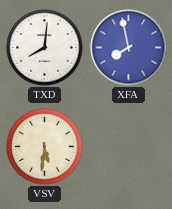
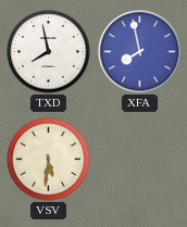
TXD: 8:01 -> 7:58
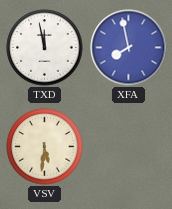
TXD: 7:58 -> 11:58
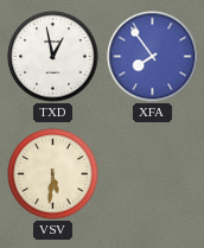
TXD: 11:58 -> 12:58
XFA: 7:58 -> 7:54
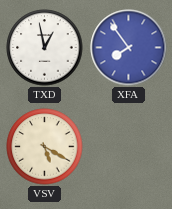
VSV: 5:31 -> 5:20
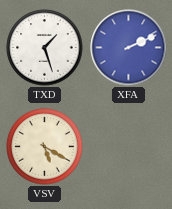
TXD: 12:58 -> 1:27
XFA: 7:54 -> 2:11
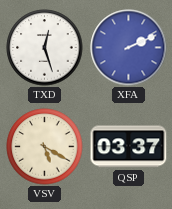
TXD: 1:27 -> 12:27
QSP: none -> 03:37
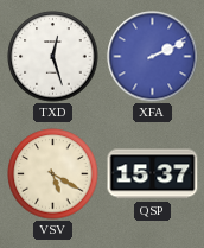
QSP: 03:37 -> 15:37
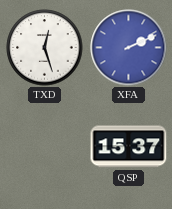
VSV: 5:20 -> none
